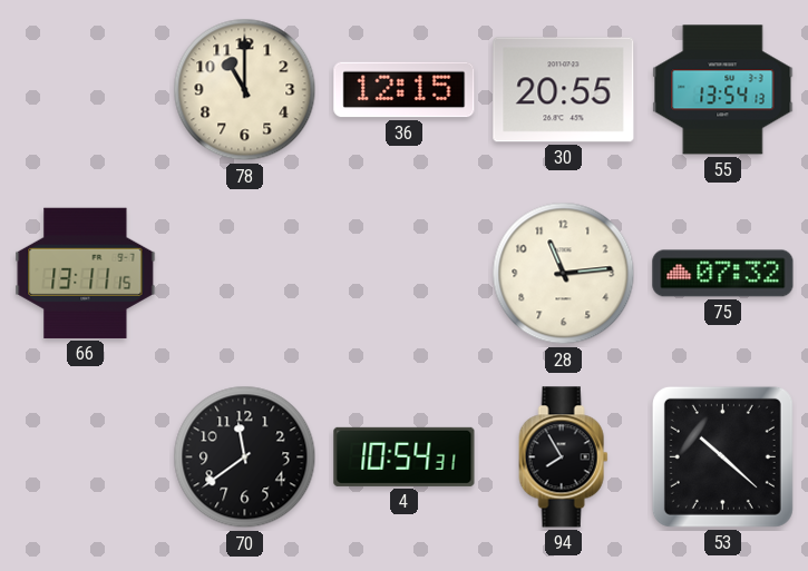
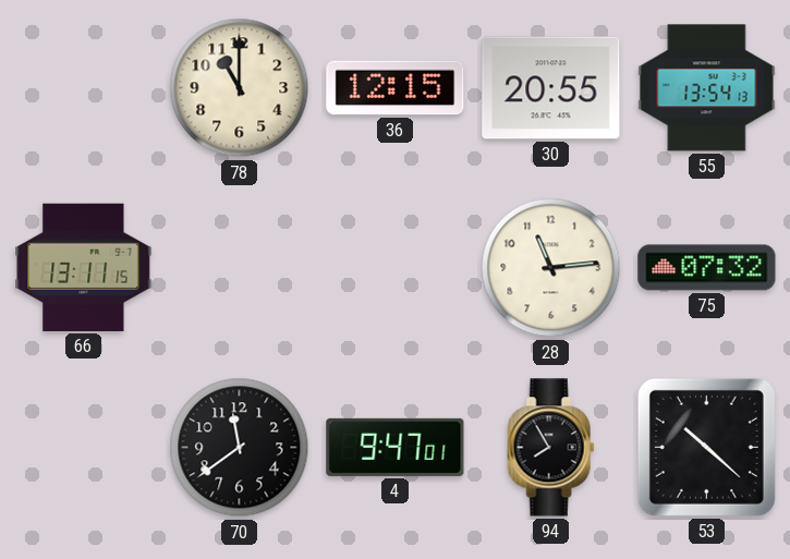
4: 10:54 -> 9:47
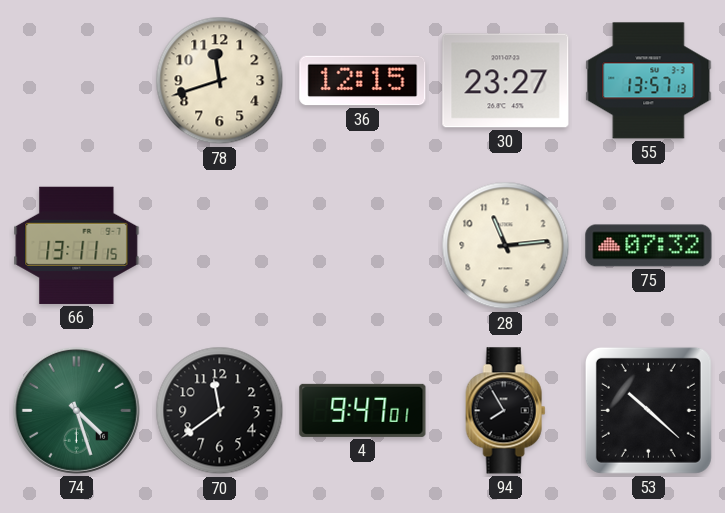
78: 11:00 -> 11:42
30: 20:55 -> 23:27
55: 13:54 -> 13:57
74: none -> 4:27
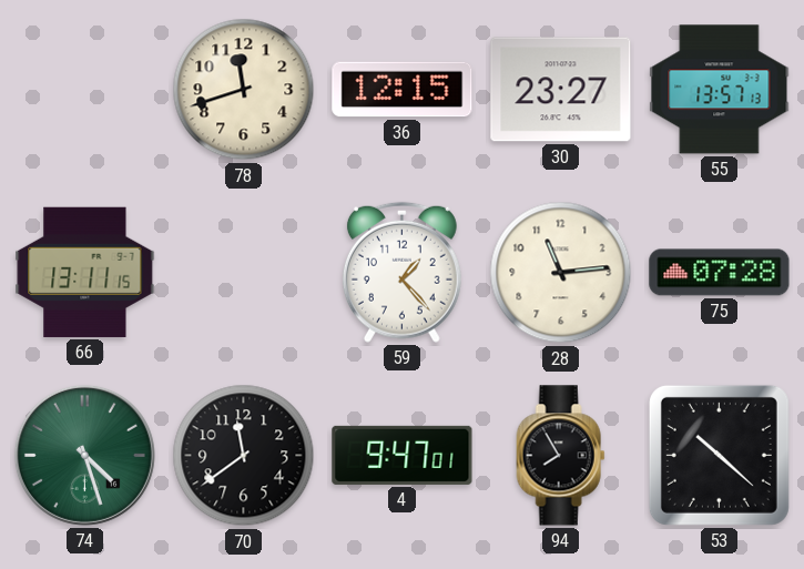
59: none -> 1:23
75: 07:32 -> 07:28
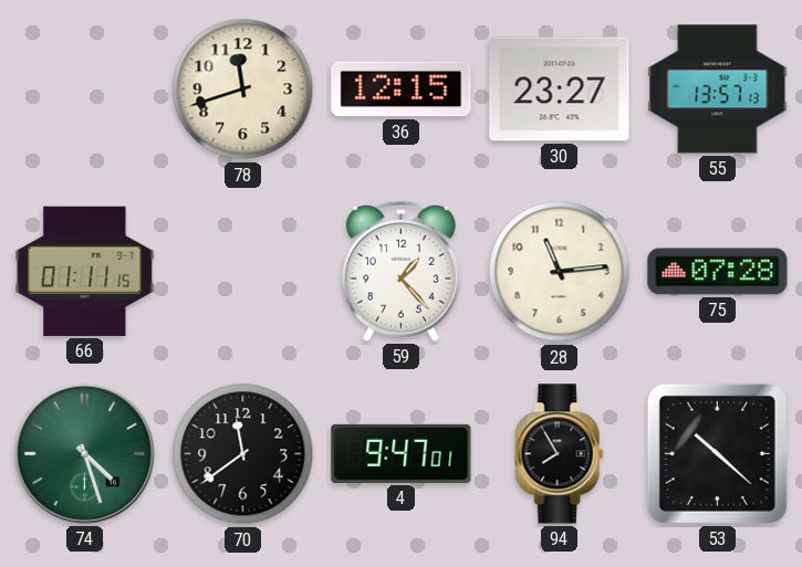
66: 13:11 -> 01:11
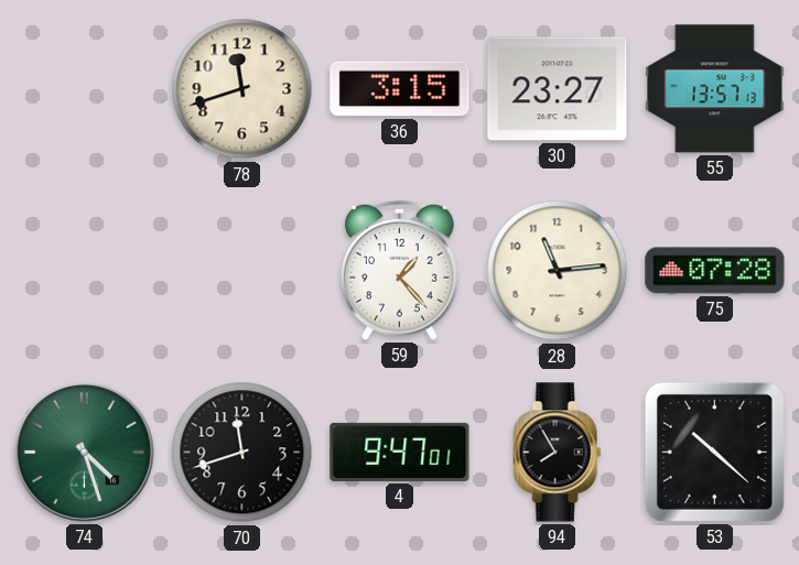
36: 12:15 -> 3:15
66: 01:11 -> none
70: 11:39 -> 11:42
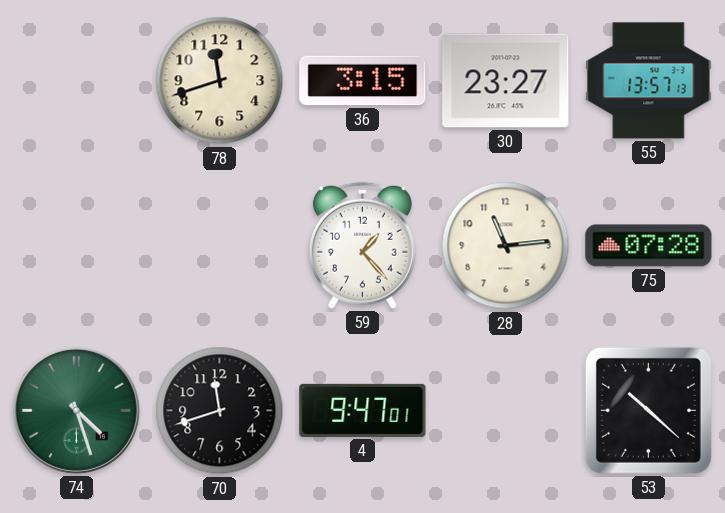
94: 7:55 -> none
